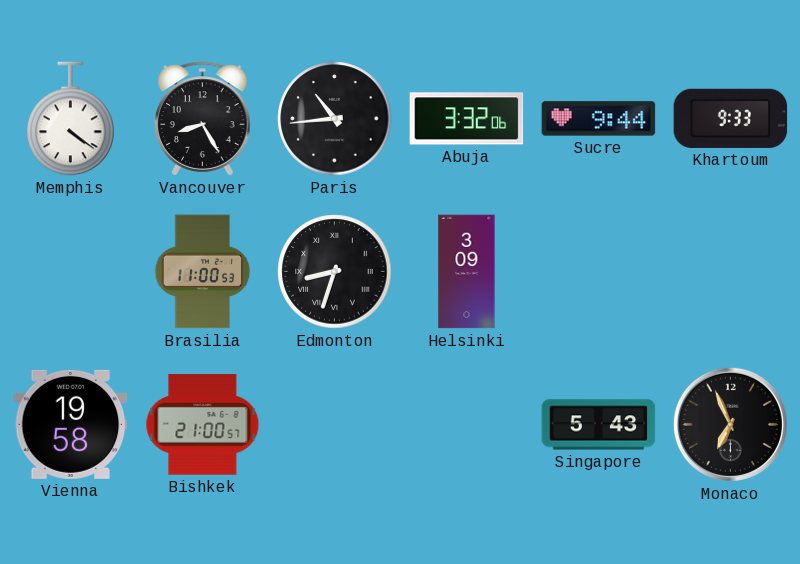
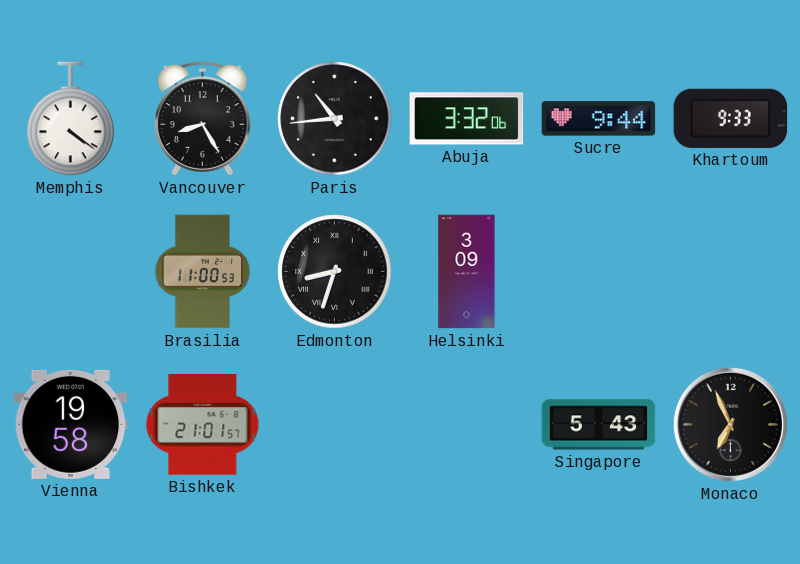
Bishkek: 21:00 -> 21:01
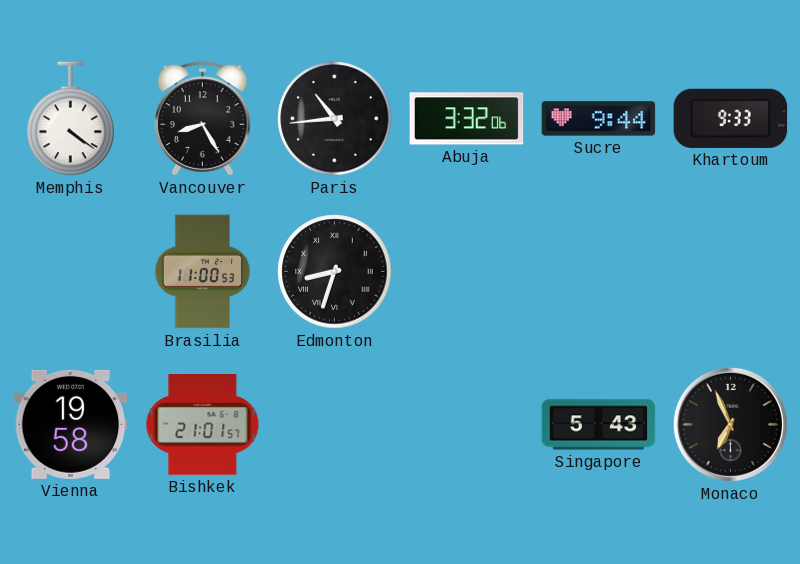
Helsinki: 3:09 -> none
